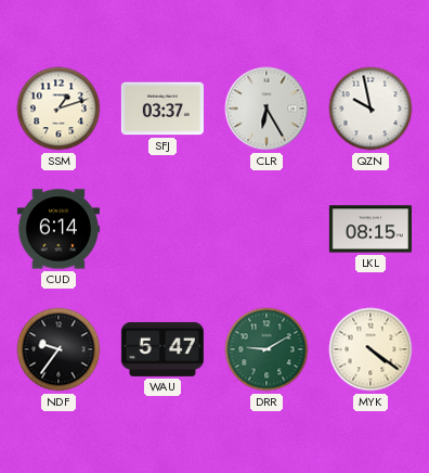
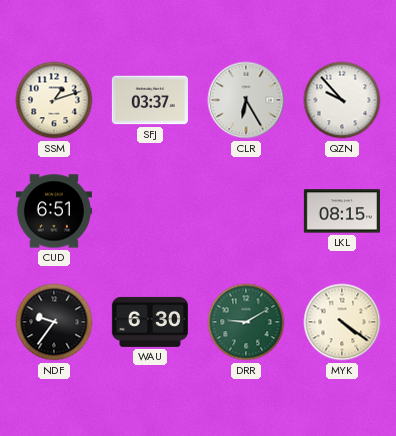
QZN: 9:58 -> 9:53
CUD: 6:14 -> 6:51
WAU: 5:47 -> 6:30
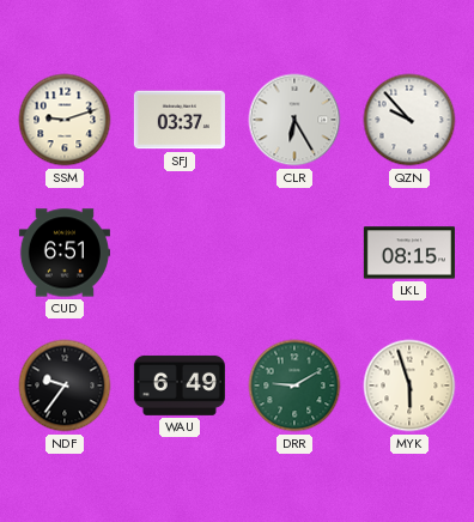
SSM: 1:12 -> 9:12
WAU: 6:30 -> 6:49
MYK: 4:21 -> 5:57
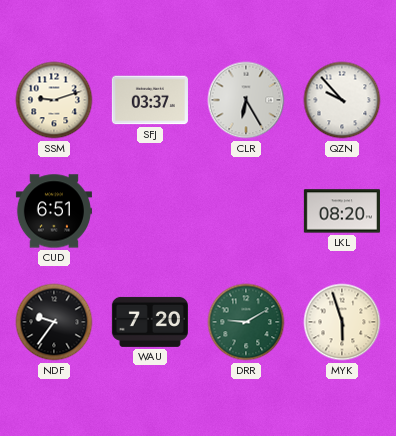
LKL: 08:15 -> 08:20
WAU: 6:49 -> 7:20
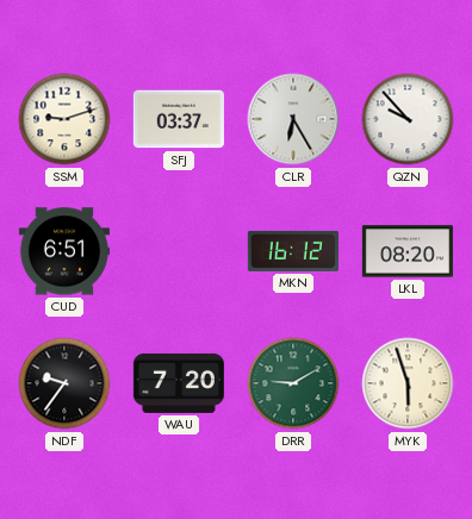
MKN: none -> 16:12
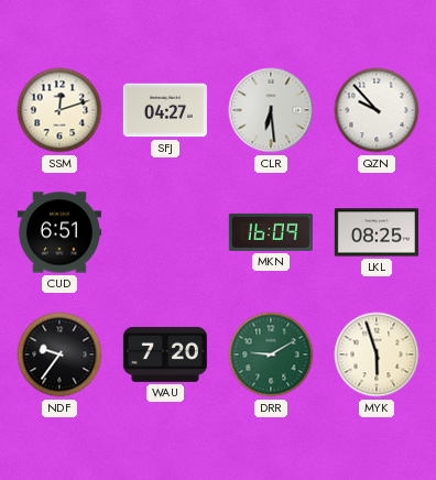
SSM: 9:12 -> 12:12
SFJ: 03:37 -> 04:27
CLR: 6:25 -> 6:29
MKN: 16:12 -> 16:09
LKL: 08:20 -> 08:25
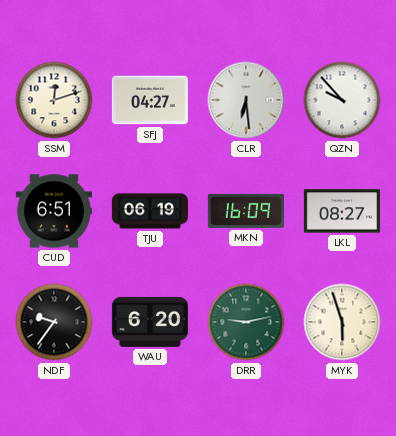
TJU: none -> 06:19
LKL: 08:25 -> 08:27
WAU: 7:20 -> 6:20
DRR: 9:10 -> 9:13
